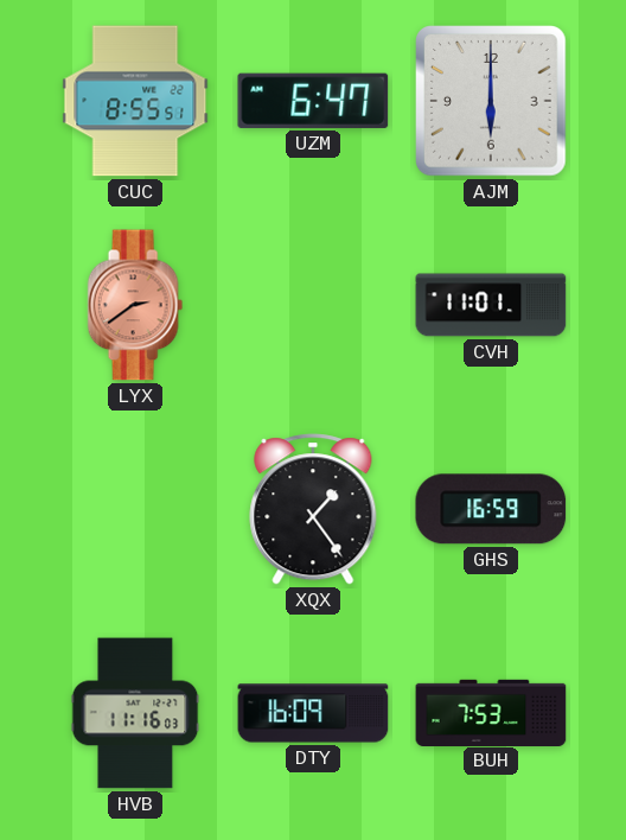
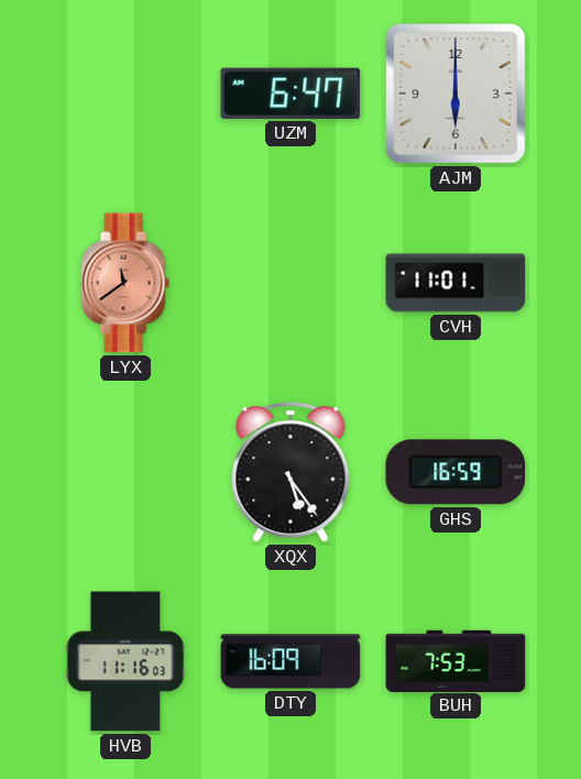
CUC: 8:55 -> none
LYX: 2:39 -> 11:39
XQX: 1:24 -> 5:24
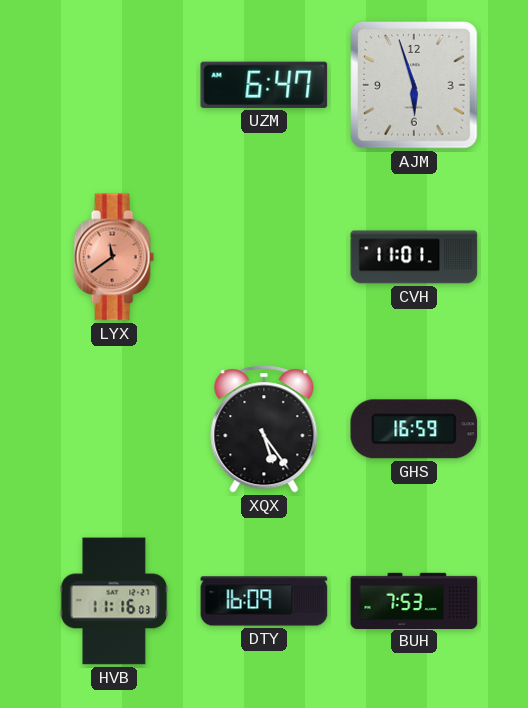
AJM: 6:00 -> 5:57
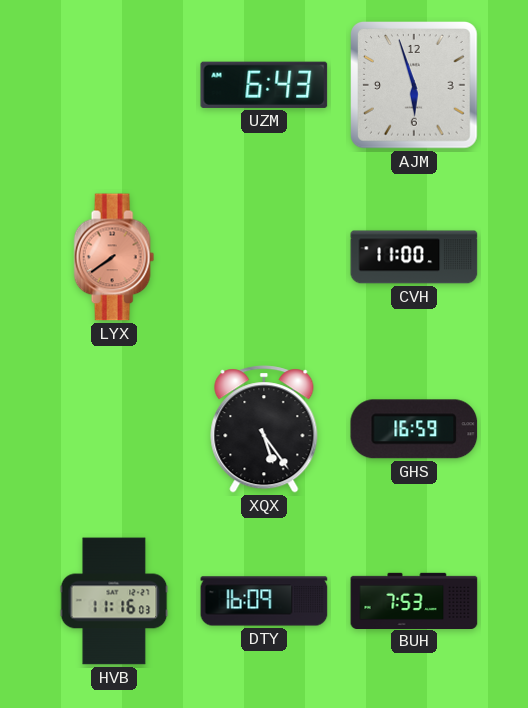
UZM: 6:47 -> 6:43
LYX: 11:39 -> 7:39
CVH: 11:01 -> 11:00
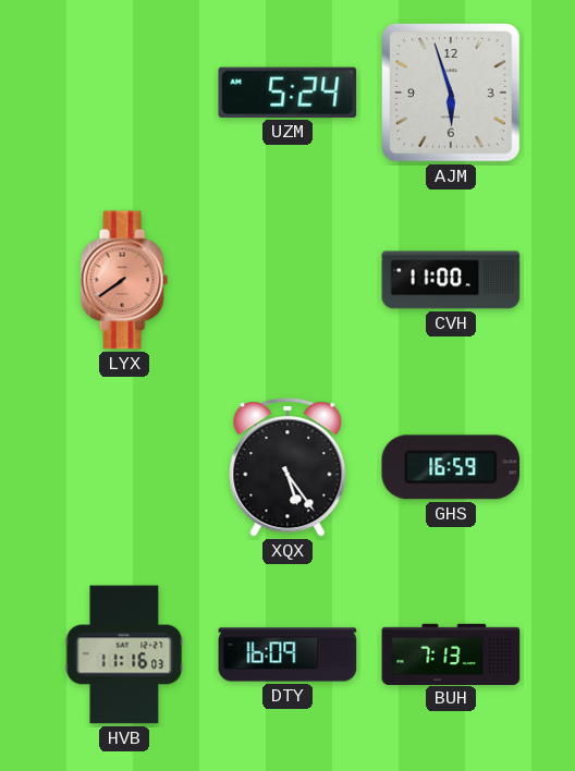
UZM: 6:43 -> 5:24
BUH: 7:53 -> 7:13
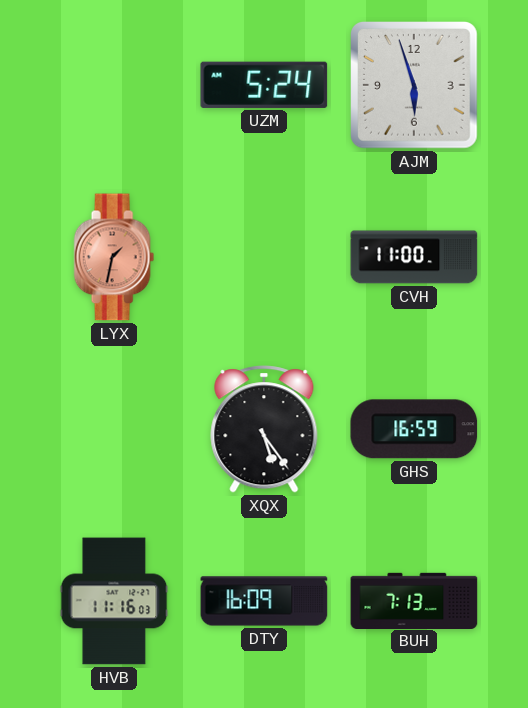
LYX: 7:39 -> 1:32
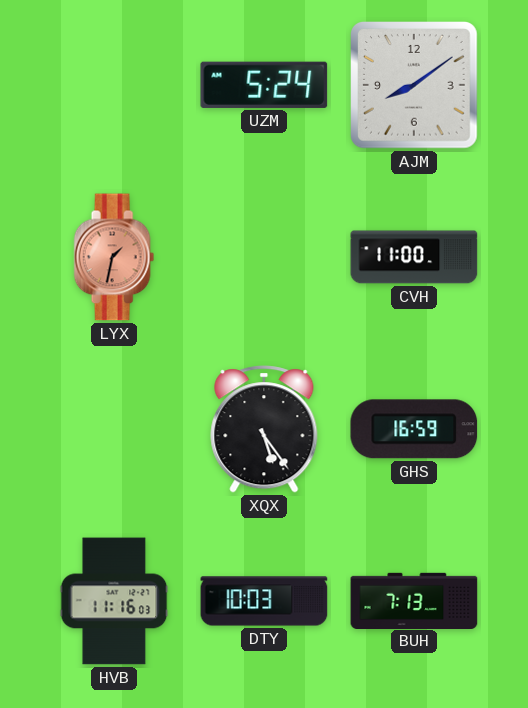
AJM: 5:57 -> 8:09
DTY: 16:09 -> 10:03
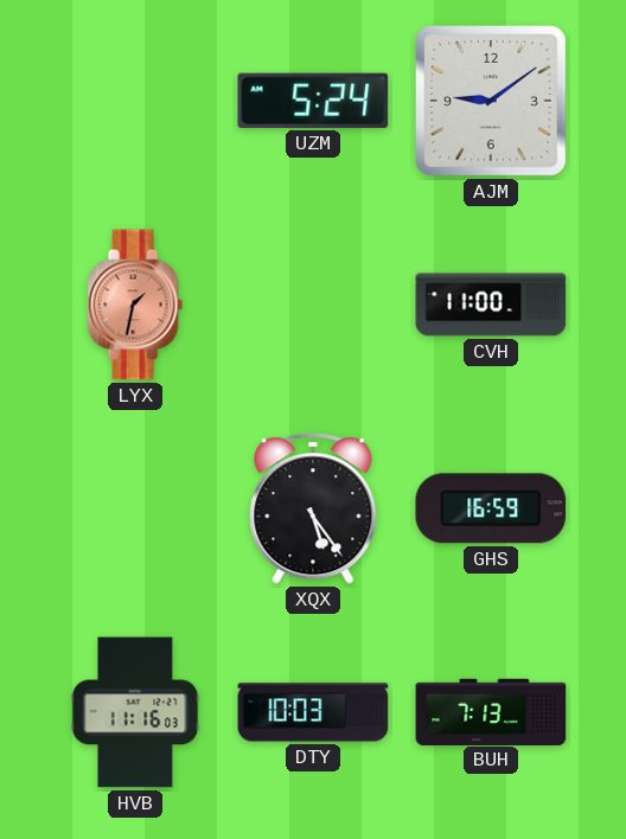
AJM: 8:09 -> 9:09
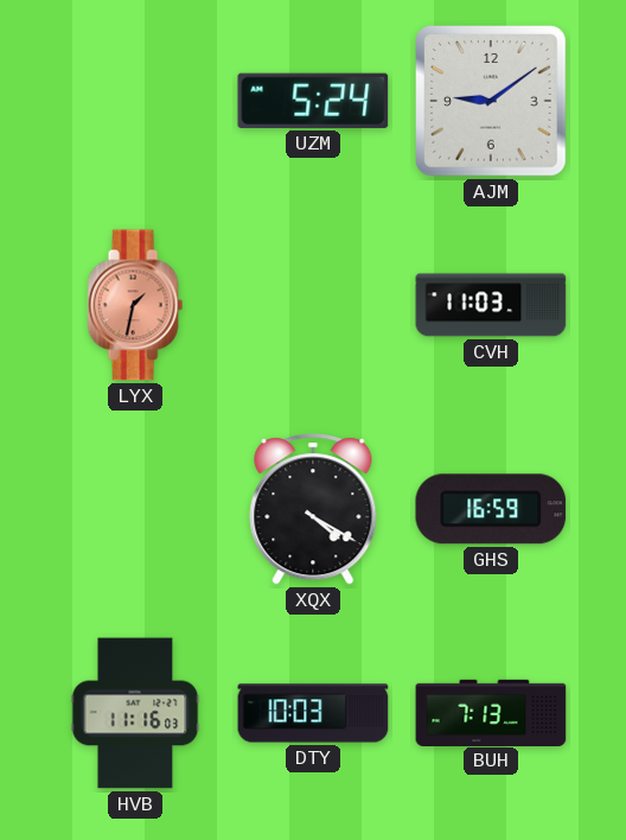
CVH: 11:00 -> 11:03
XQX: 5:24 -> 4:20
